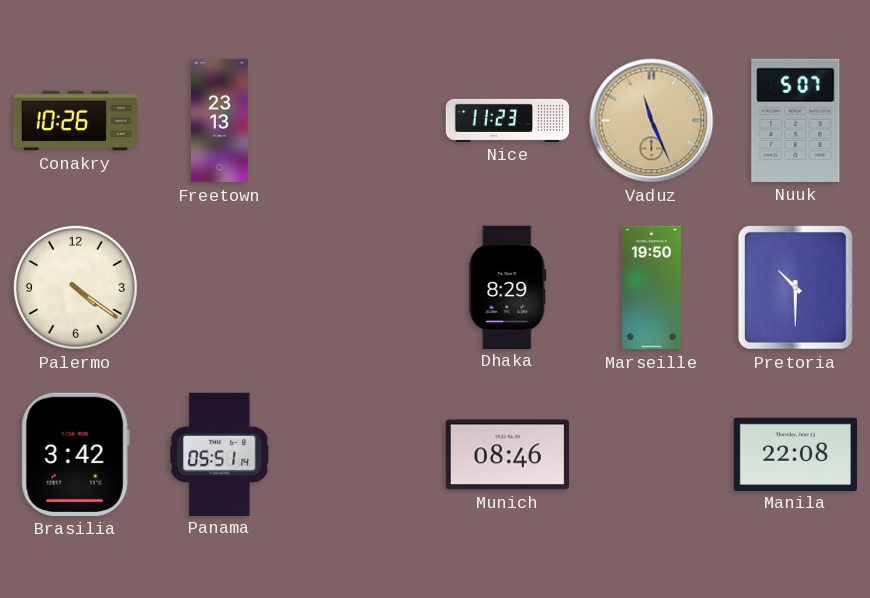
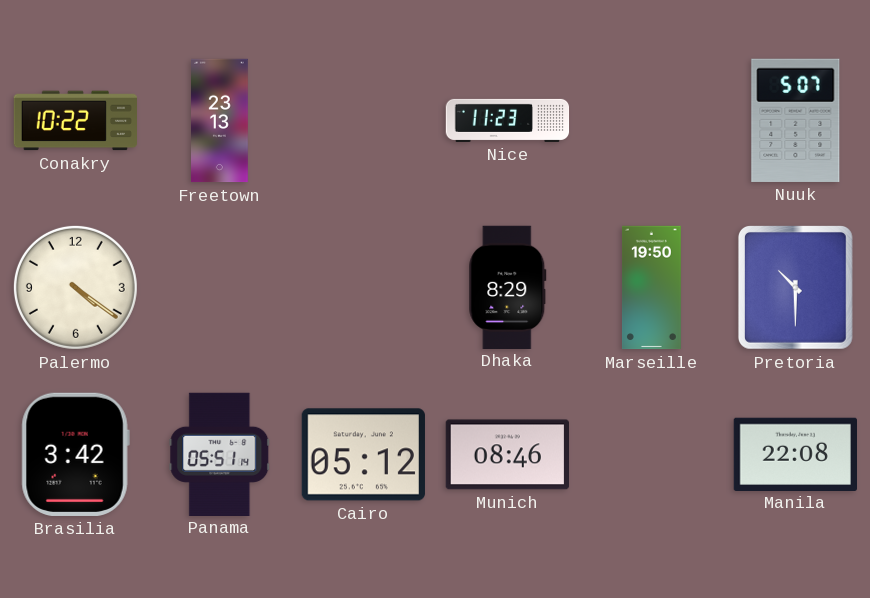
Conakry: 10:26 -> 10:22
Vaduz: 11:26 -> none
Cairo: none -> 05:12
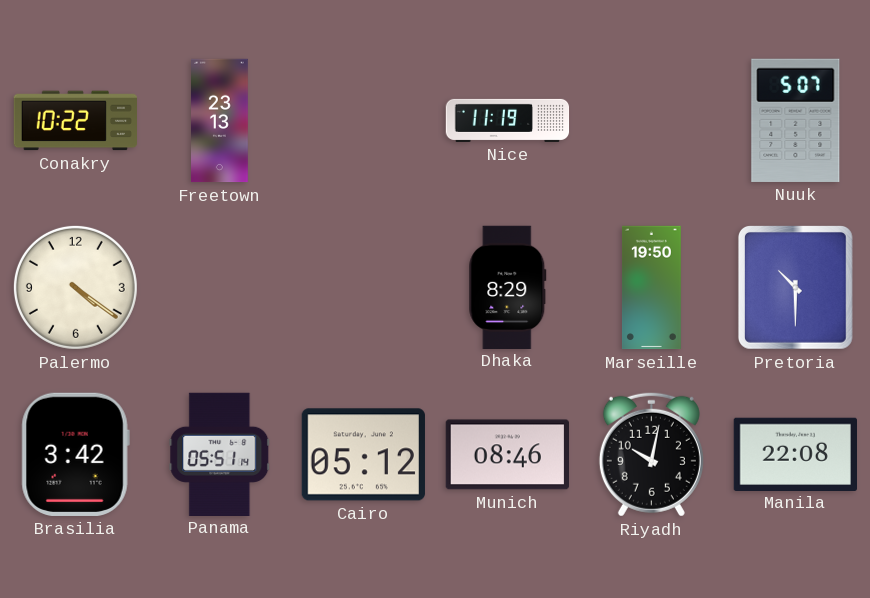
Nice: 11:23 -> 11:19
Riyadh: none -> 10:02
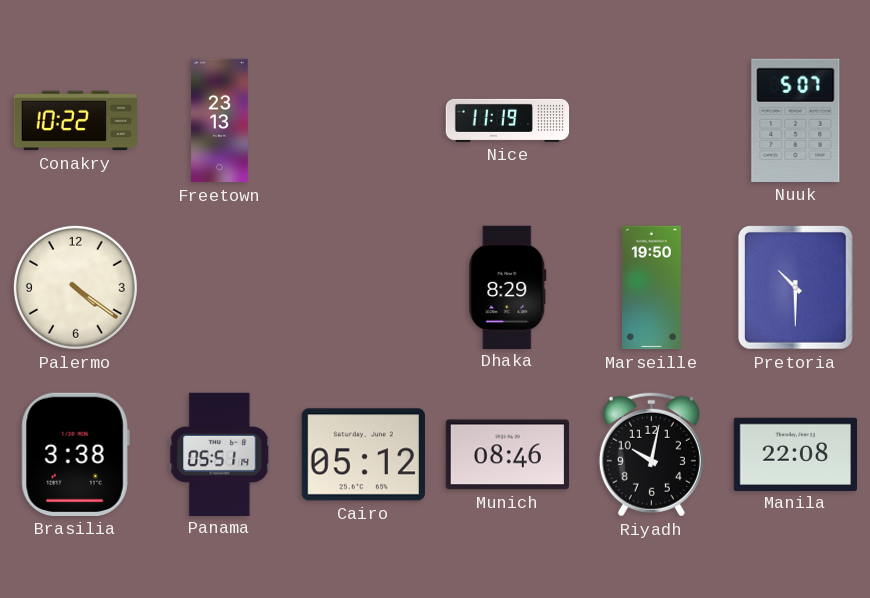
Brasilia: 3:42 -> 3:38
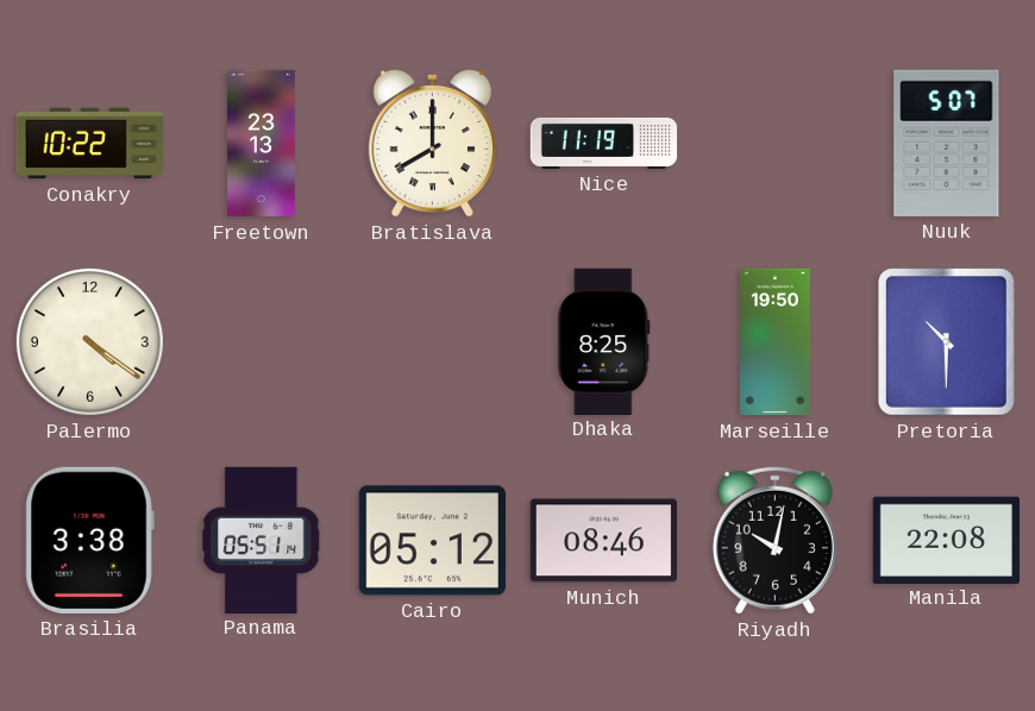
Bratislava: none -> 8:00
Dhaka: 8:29 -> 8:25
